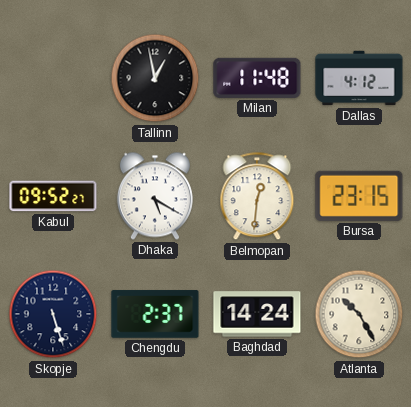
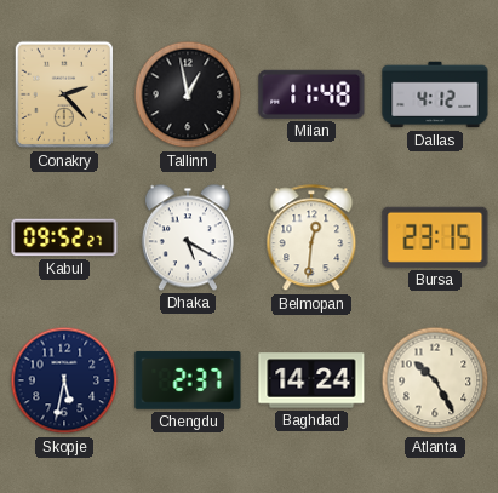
Conakry: none -> 2:23
Skopje: 5:27 -> 5:32
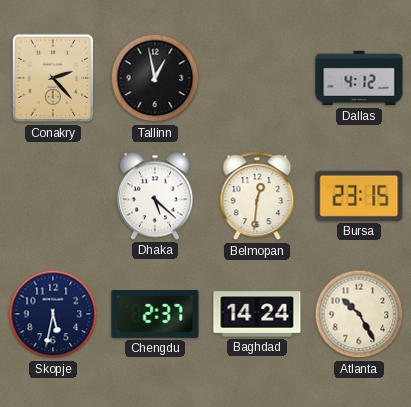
Milan: 11:48 -> none
Kabul: 09:52 -> none
Dhaka: 5:20 -> 5:22
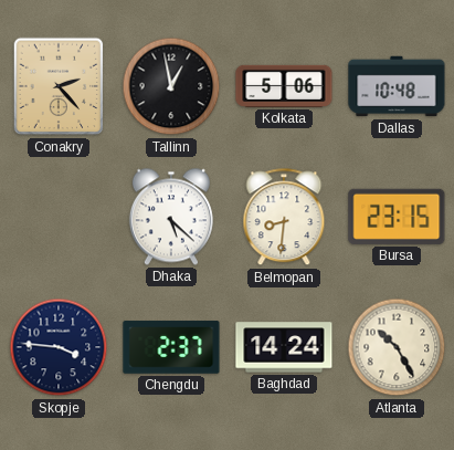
Kolkata: none -> 5:06
Dallas: 4:12 -> 10:48
Belmopan: 12:31 -> 8:31
Skopje: 5:32 -> 3:46
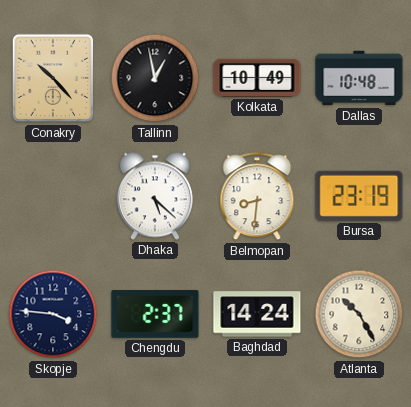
Conakry: 2:23 -> 10:23
Kolkata: 5:06 -> 10:49
Bursa: 23:15 -> 23:19
